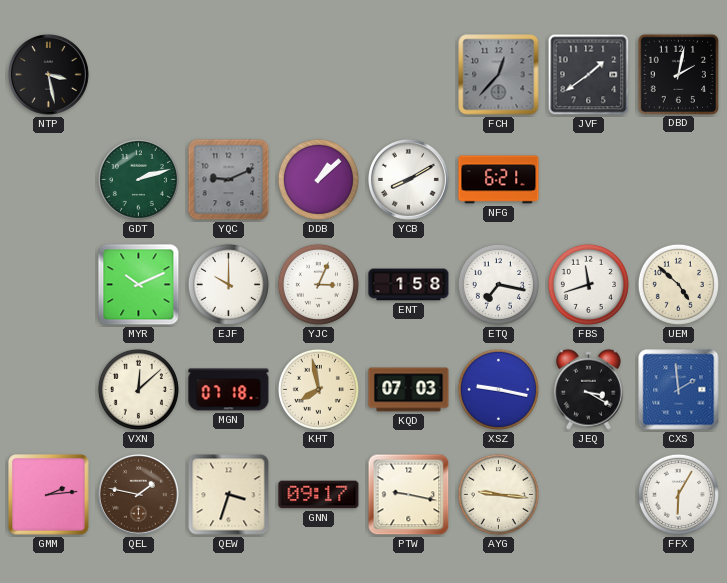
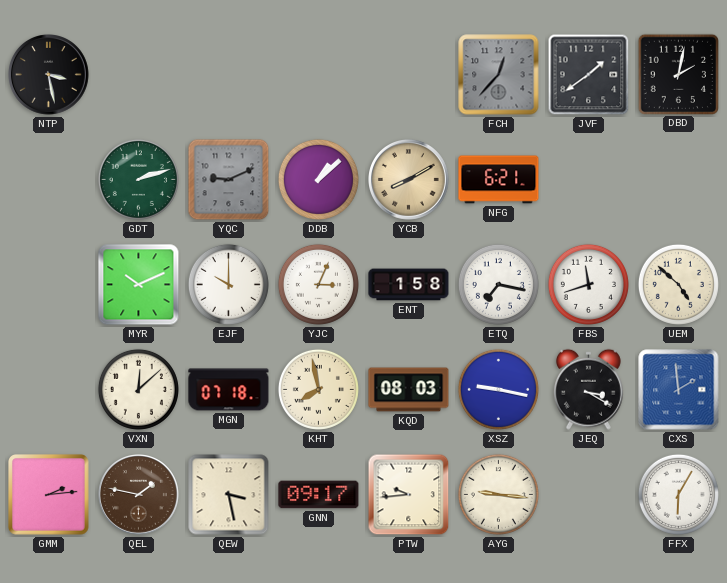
YCB dial: white -> champagne
KQD: 07:03 -> 08:03
QEW: 3:33 -> 3:28
PTW: 9:17 -> 9:44
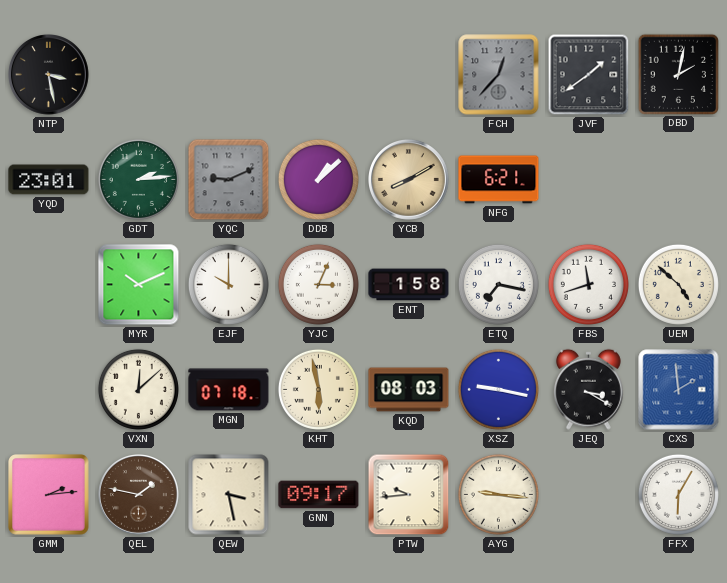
YQD: none -> 23:01
GDT: 2:12 -> 2:14
KHT: 7:58 -> 5:58
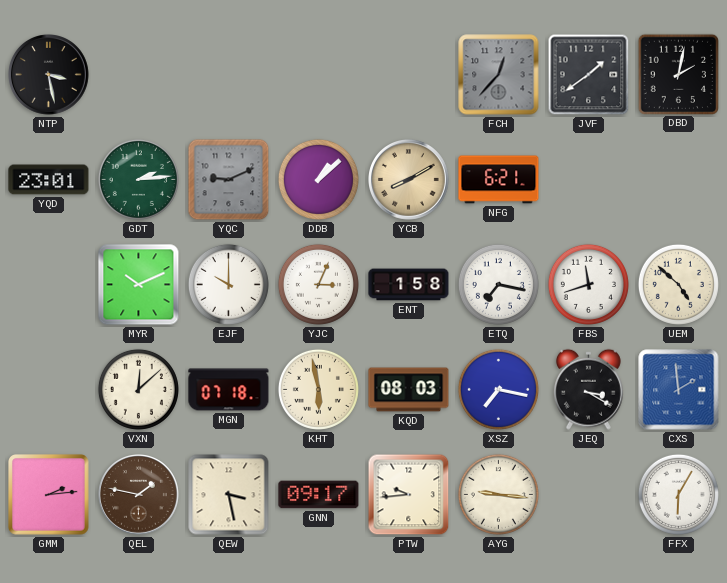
XSZ: 9:17 -> 7:17
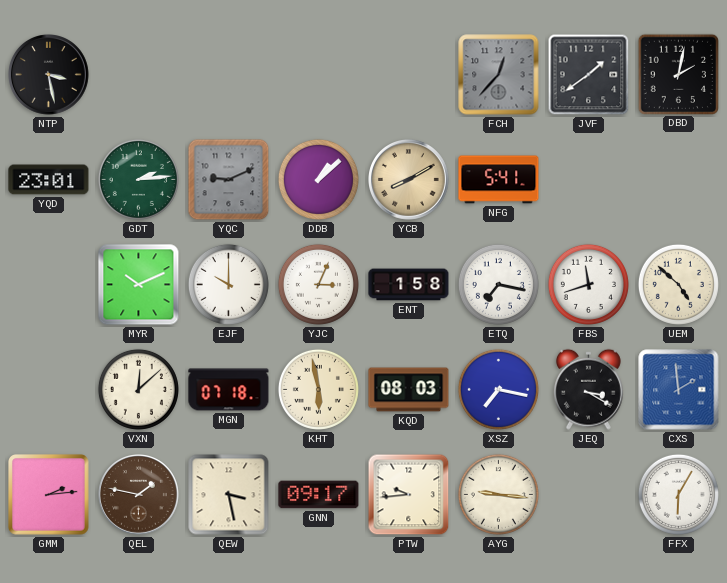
NFG: 6:21 -> 5:41
